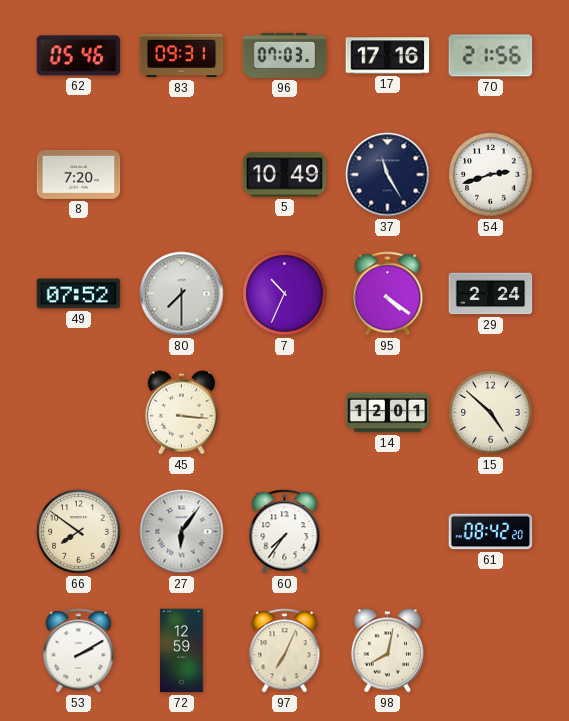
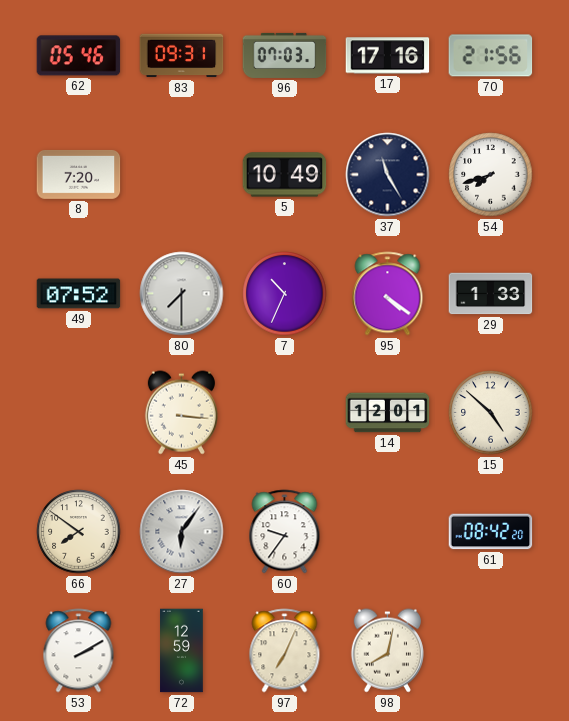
54: 2:42 -> 7:42
29: 2:24 -> 1:33
60: 7:36 -> 9:36
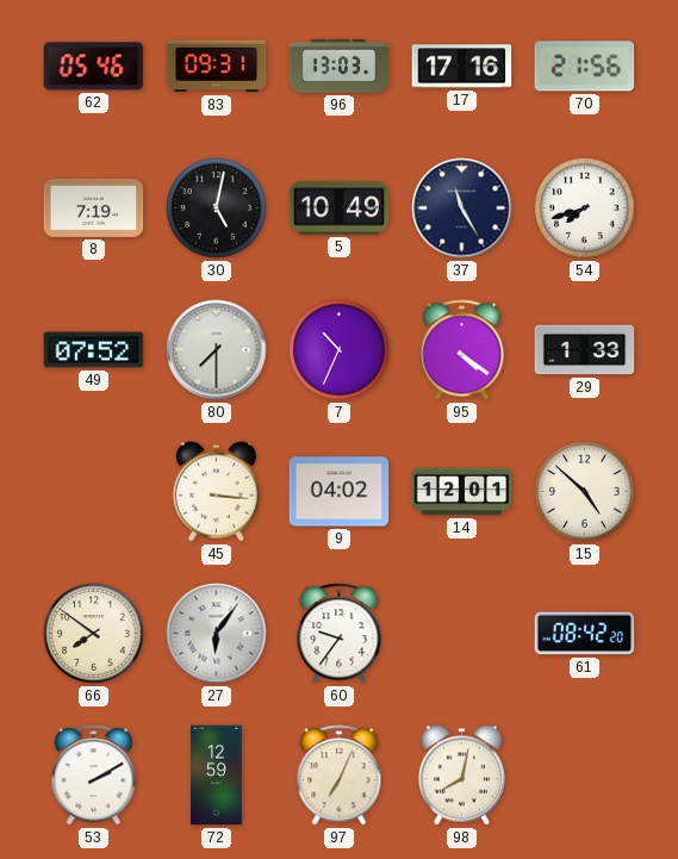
96: 07:03 -> 13:03
8: 7:20 -> 7:19
30: none -> 5:02
9: none -> 04:02
